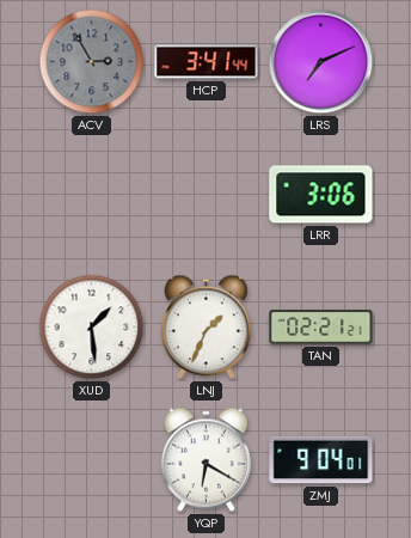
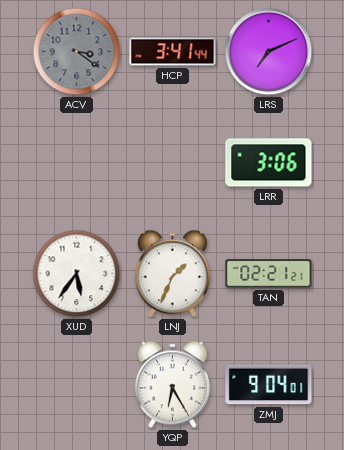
ACV: 2:55 -> 3:21
XUD: 1:29 -> 5:36
YQP: 6:20 -> 6:25
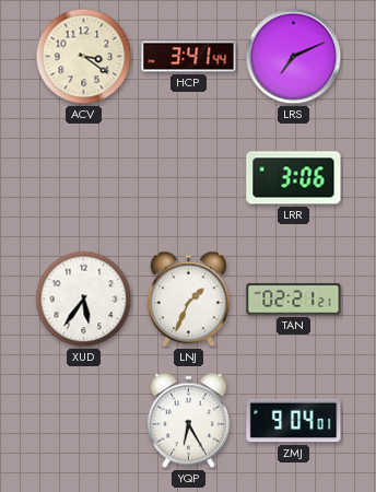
ACV dial: grey -> cream
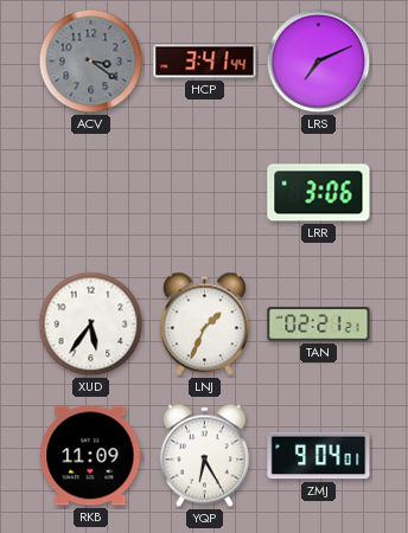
ACV dial: cream -> grey
RKB: none -> 11:09
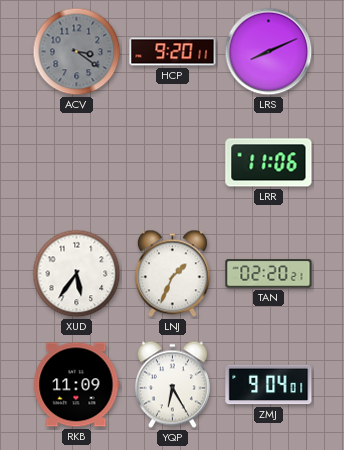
HCP: 3:41 -> 9:20
LRS: 7:11 -> 8:11
LRR: 3:06 -> 11:06
TAN: 02:21 -> 02:20
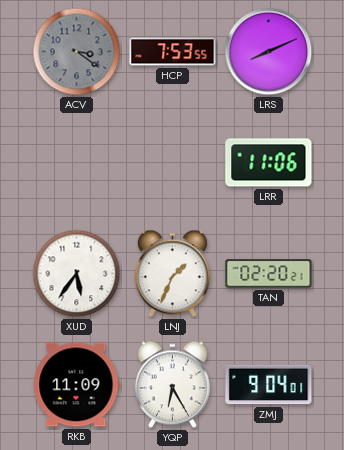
HCP: 9:20 -> 7:53
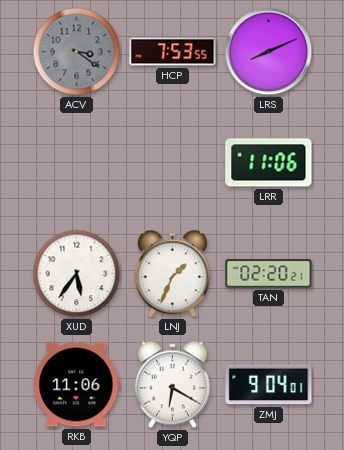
RKB: 11:09 -> 11:06
YQP: 6:25 -> 6:20
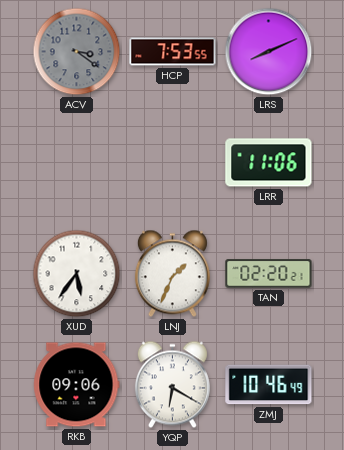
RKB: 11:06 -> 09:06
ZMJ: 9:04 -> 10:46
